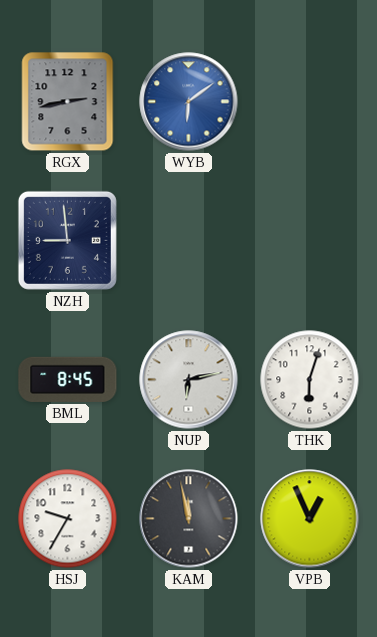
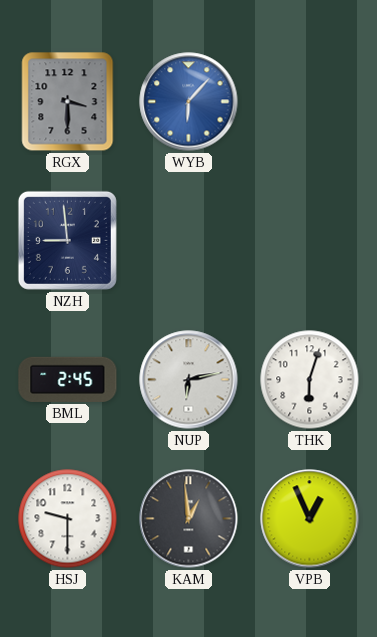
RGX: 2:43 -> 3:30
WYB: 6:09 -> 6:07
BML: 8:45 -> 2:45
HSJ: 9:35 -> 9:30
KAM: 11:58 -> 12:59
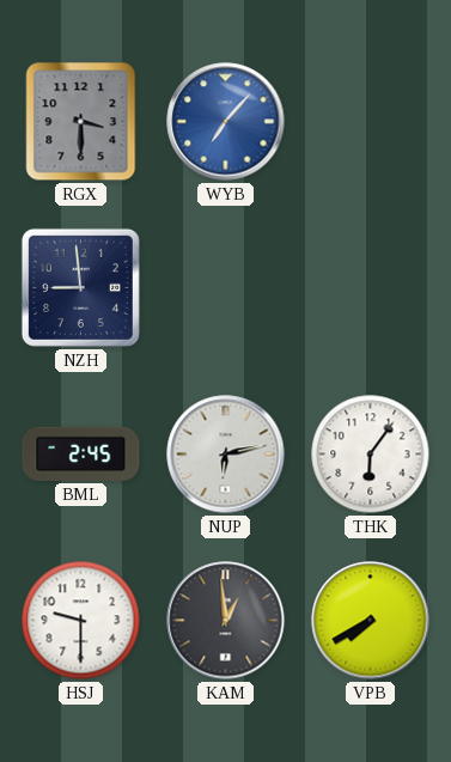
WYB: 6:07 -> 7:07
THK: 6:03 -> 6:06
VPB: 12:56 -> 7:40
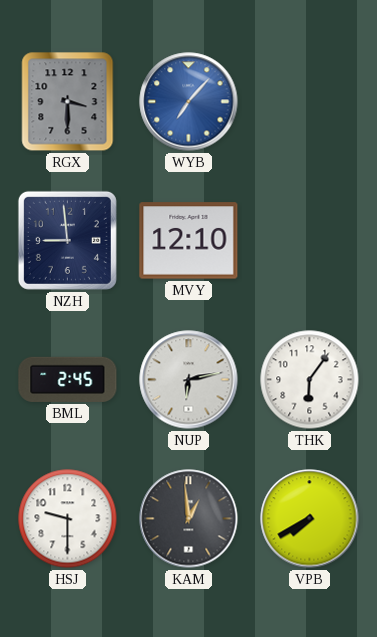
MVY: none -> 12:10
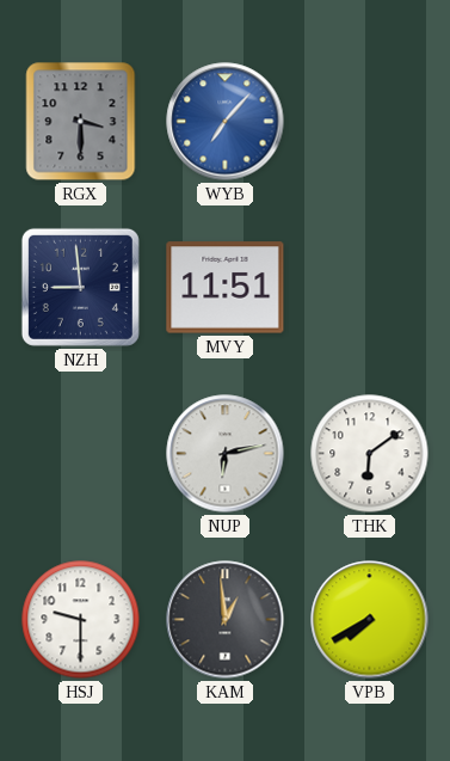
MVY: 12:10 -> 11:51
BML: 2:45 -> none
THK: 6:06 -> 6:09
